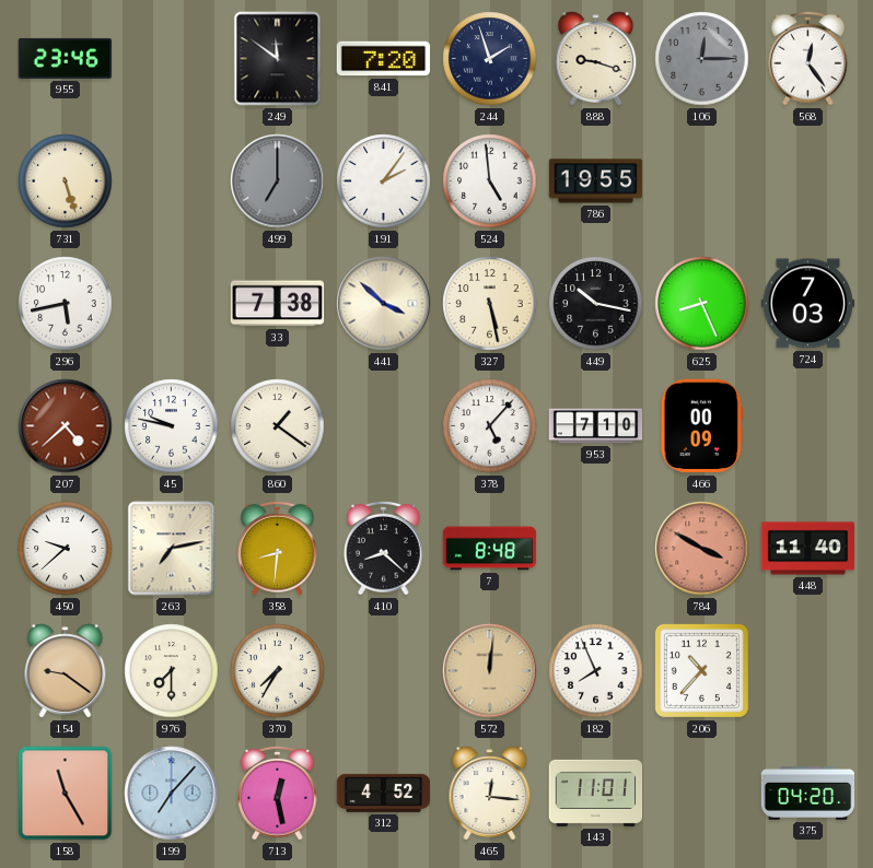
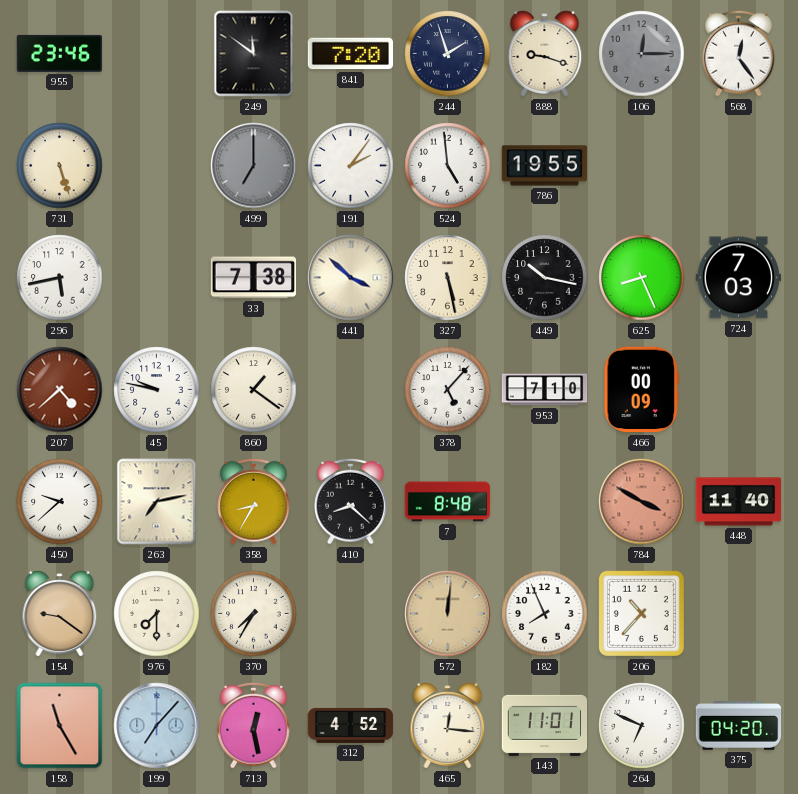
358: 8:31 -> 8:35
264: none -> 6:49
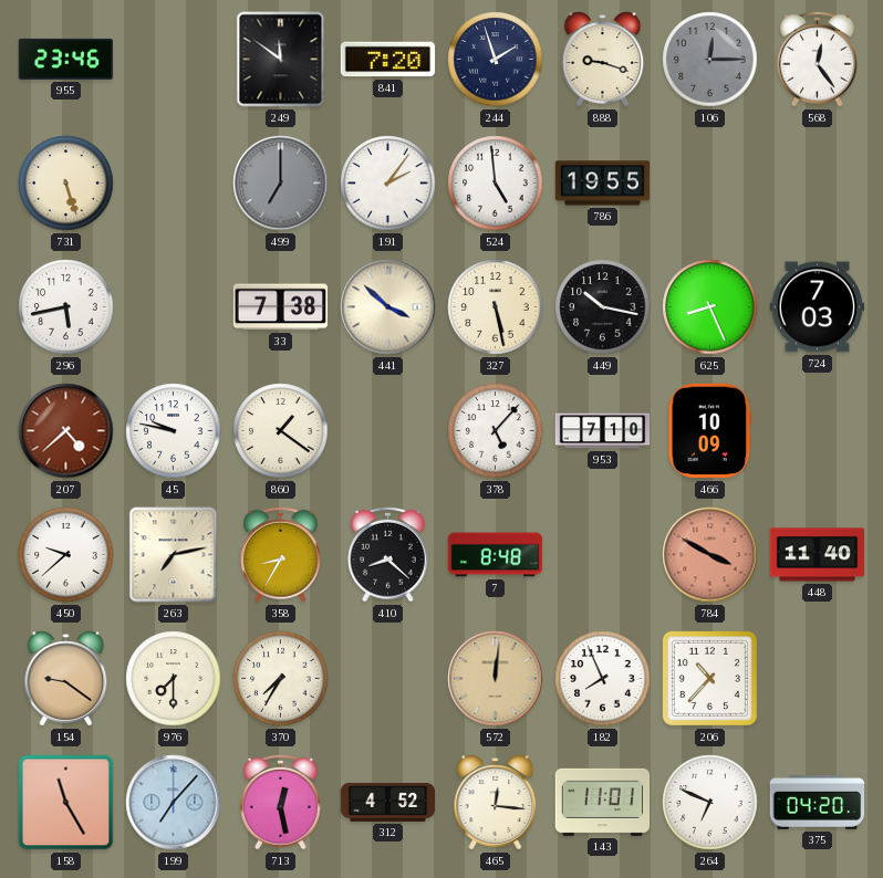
466: 00:09 -> 10:09
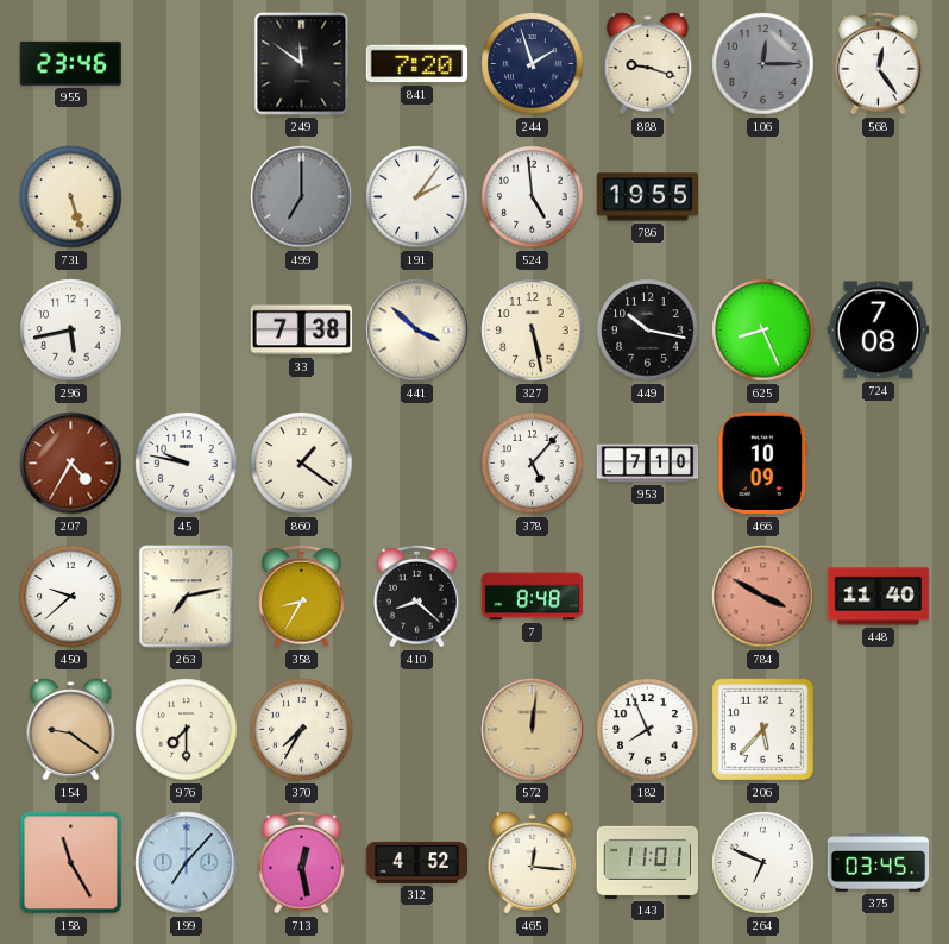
724: 7:03 -> 7:08
207: 4:38 -> 4:35
206: 10:37 -> 5:37
375: 04:20 -> 03:45
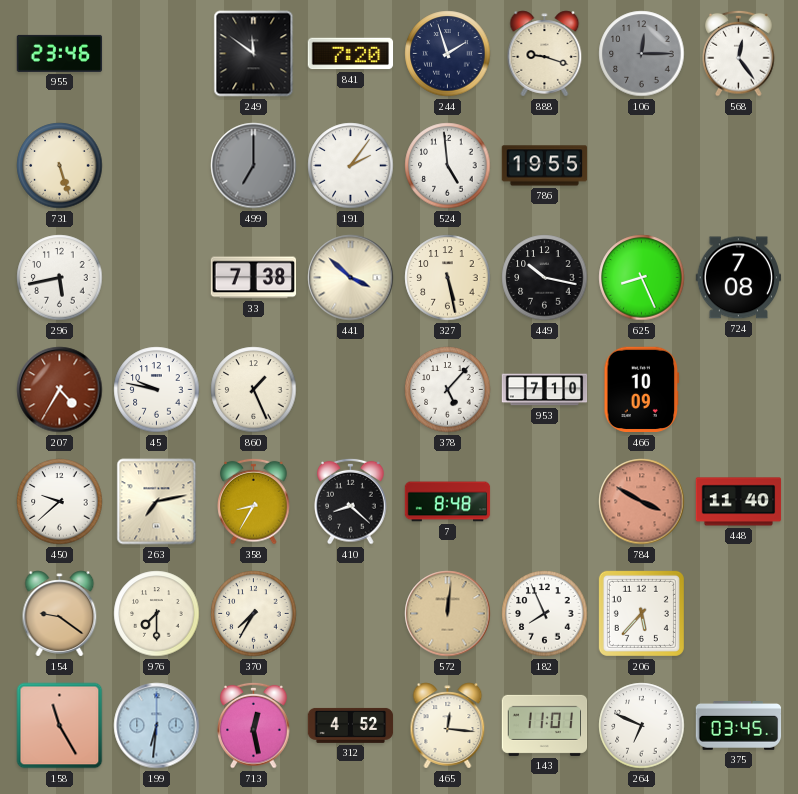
860: 1:21 -> 1:26
199: 7:07 -> 6:31
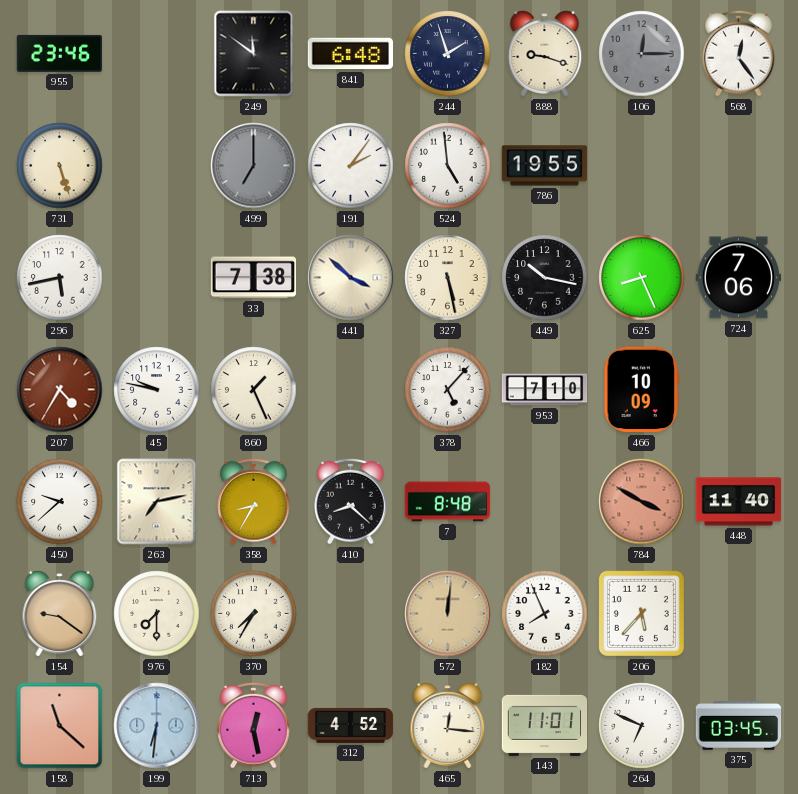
841: 7:20 -> 6:48
724: 7:08 -> 7:06
158: 11:25 -> 11:22
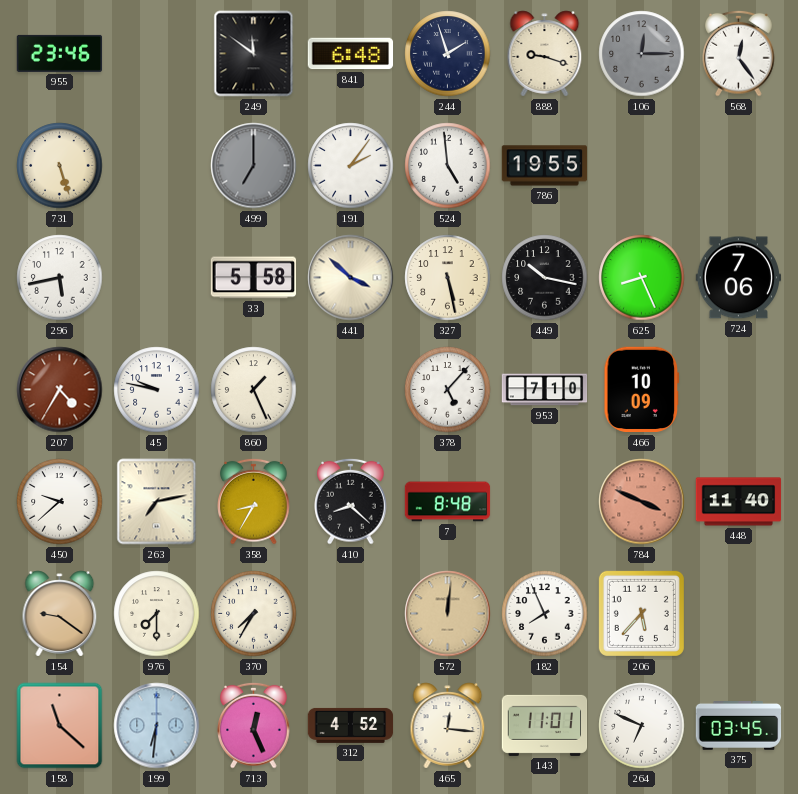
33: 7:38 -> 5:58
784: 3:50 -> 3:49
713: 12:28 -> 12:26
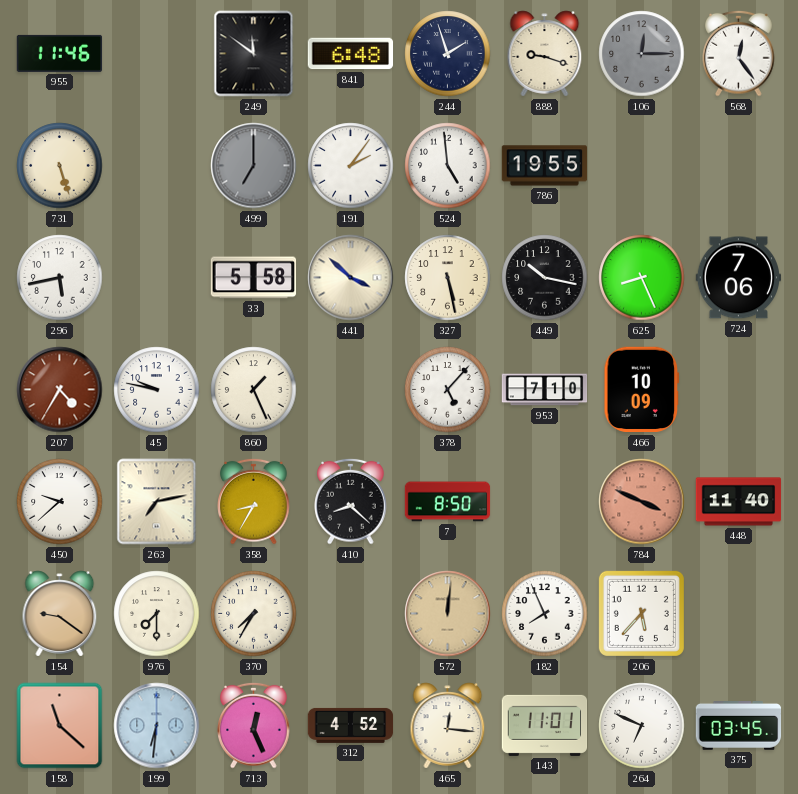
955: 23:46 -> 11:46
7: 8:48 -> 8:50
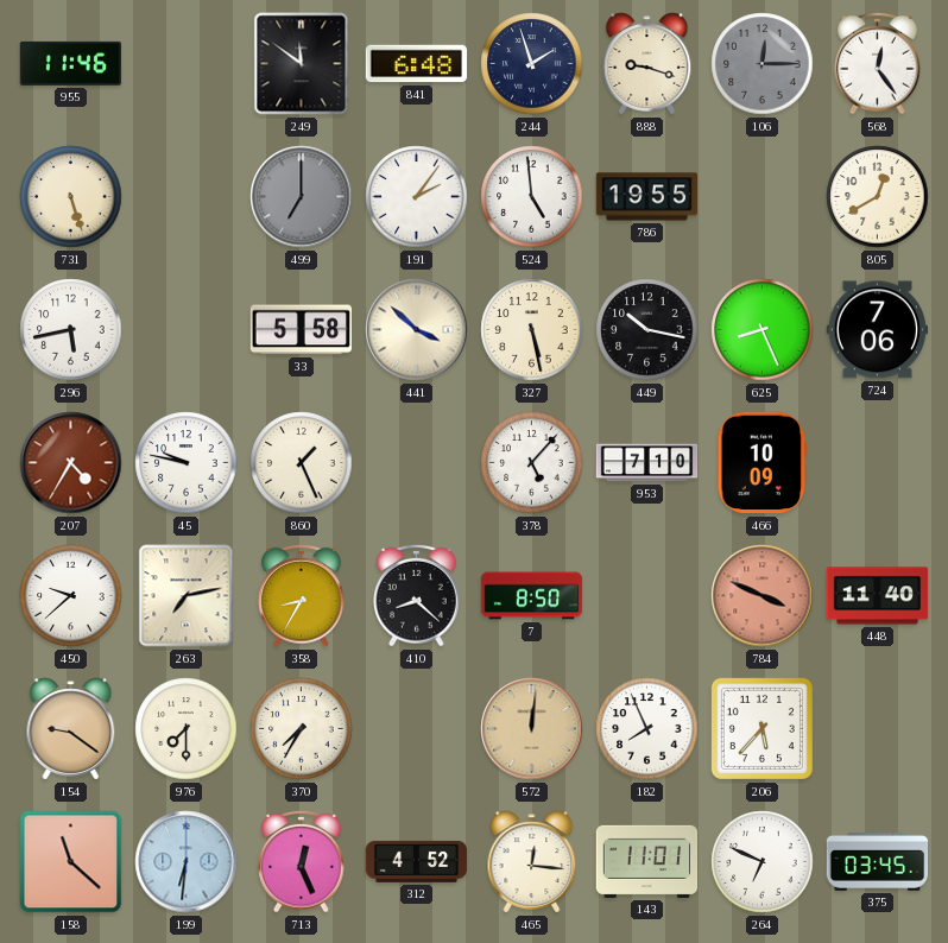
805: none -> 12:40
